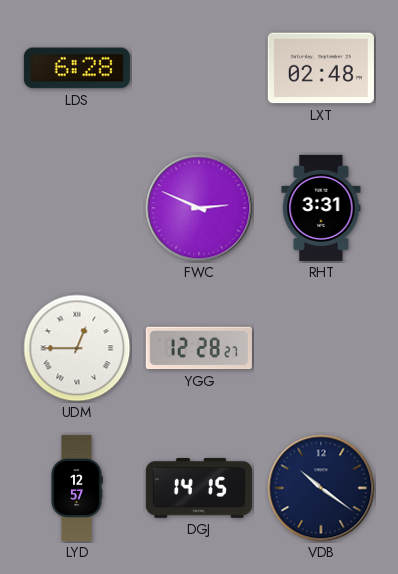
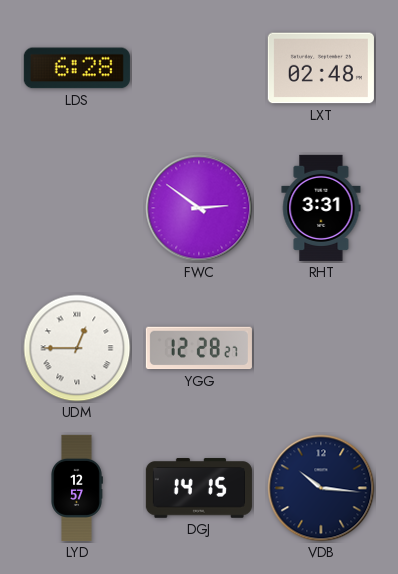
FWC: 2:49 -> 2:51
VDB: 10:21 -> 10:16
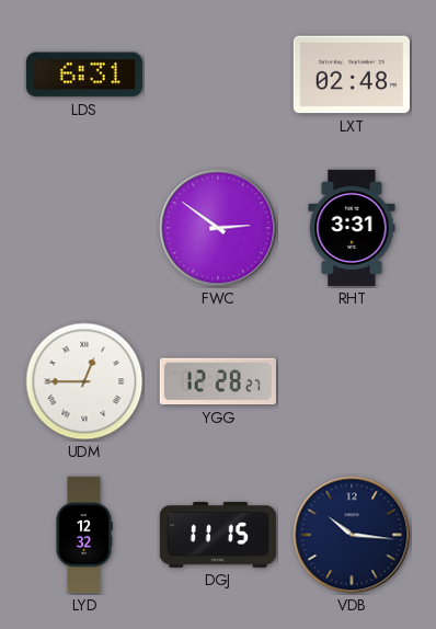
LDS: 6:28 -> 6:31
LYD: 12:57 -> 12:32
DGJ: 14:15 -> 11:15
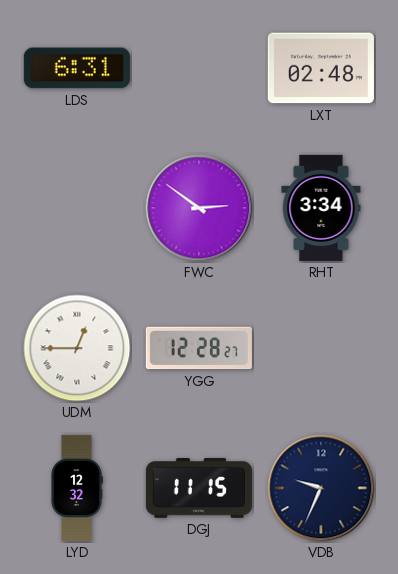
RHT: 3:31 -> 3:34
VDB: 10:16 -> 9:34
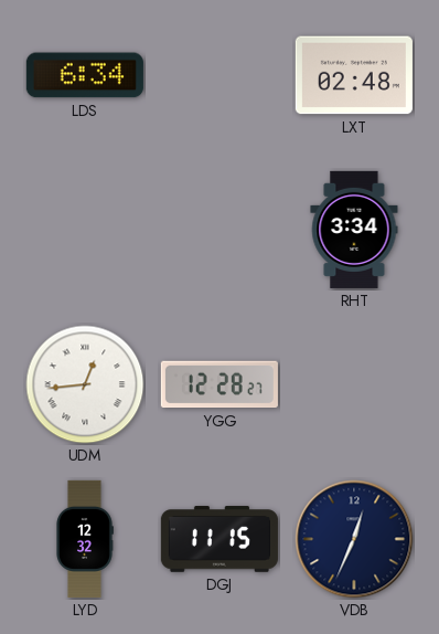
LDS: 6:31 -> 6:34
FWC: 2:51 -> none
UDM: 12:45 -> 12:44
VDB: 9:34 -> 12:34
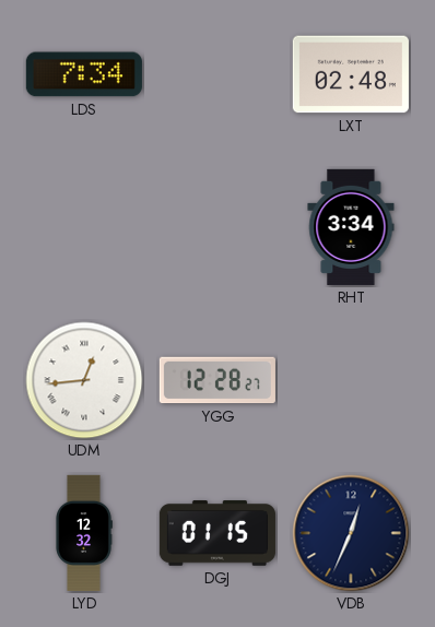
LDS: 6:34 -> 7:34
DGJ: 11:15 -> 01:15
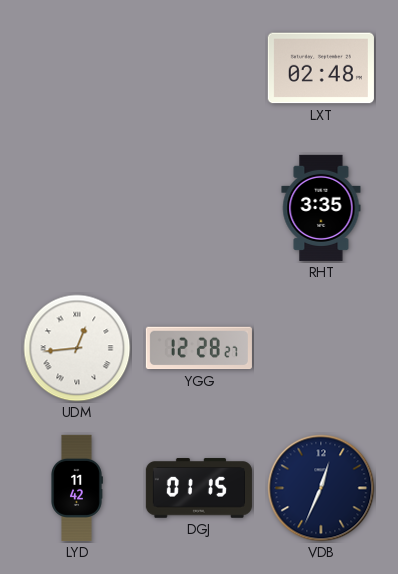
LDS: 7:34 -> none
RHT: 3:34 -> 3:35
LYD: 12:32 -> 11:42
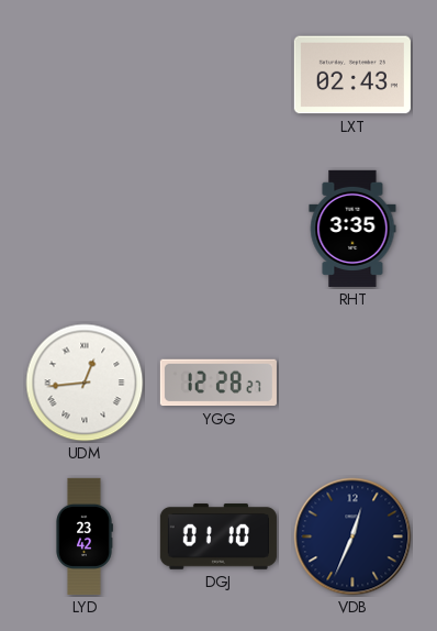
LXT: 02:48 -> 02:43
LYD: 11:42 -> 23:42
DGJ: 01:15 -> 01:10
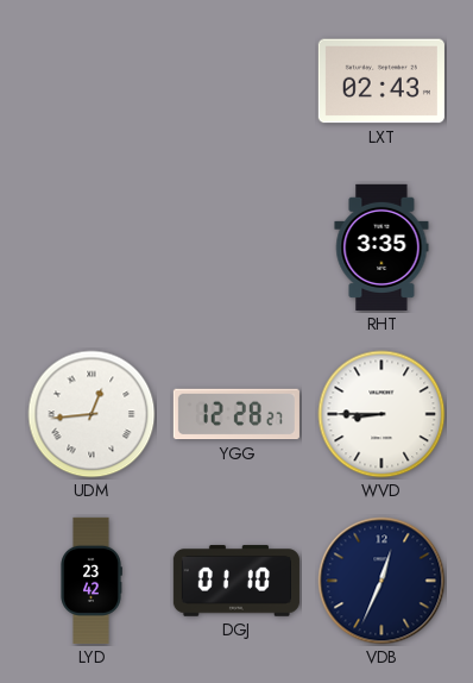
WVD: none -> 8:45
